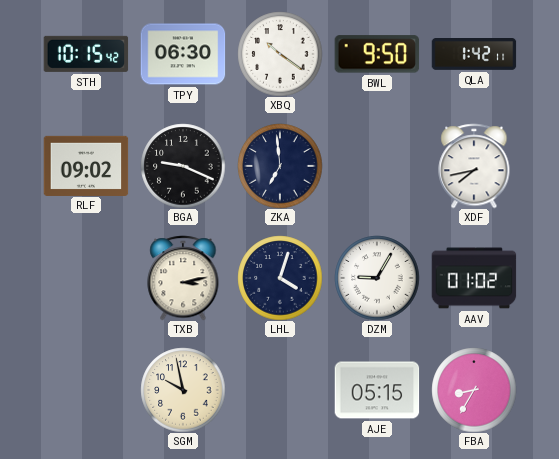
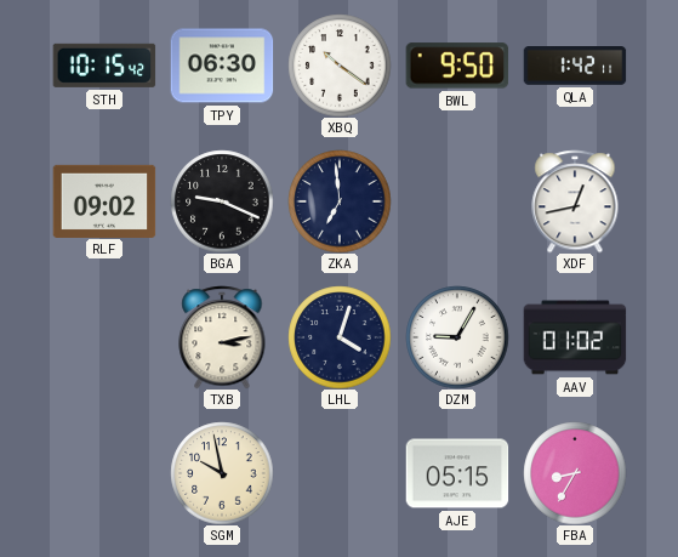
XDF: 7:43 -> 12:43
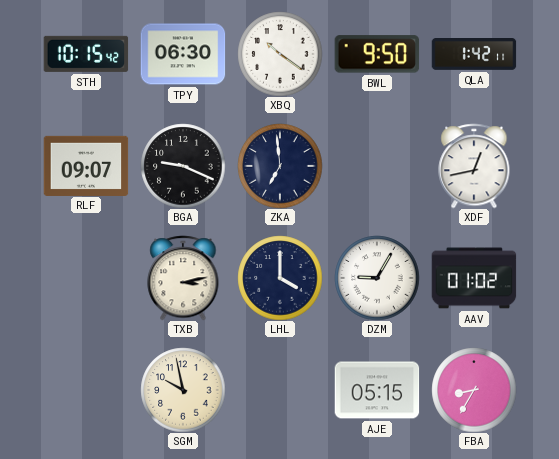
RLF: 09:02 -> 09:07
LHL: 4:03 -> 4:00
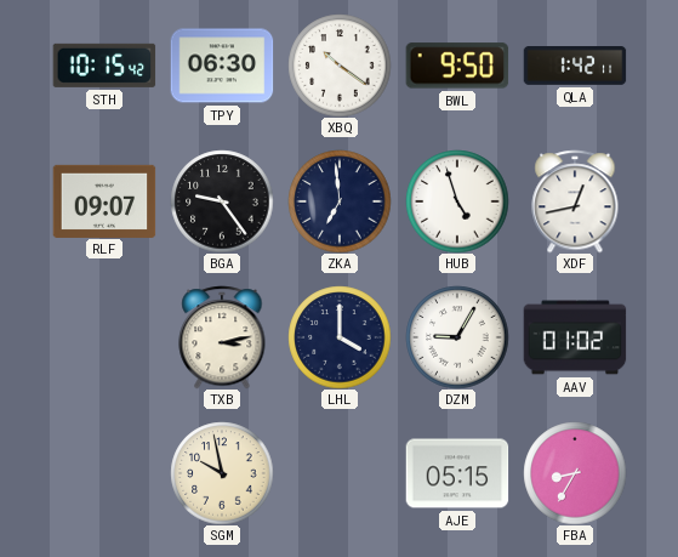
BGA: 9:19 -> 9:24
HUB: none -> 4:57
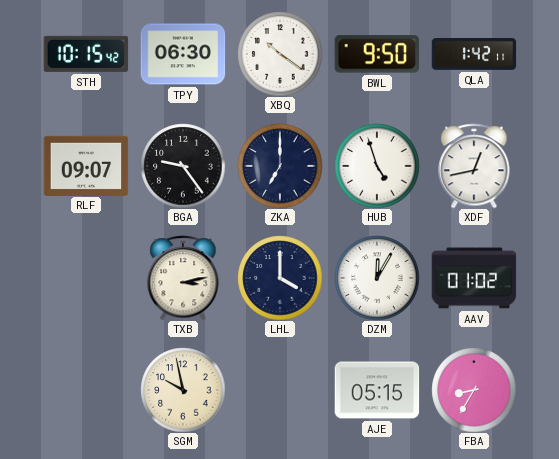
ZKA: 6:59 -> 7:00
DZM: 9:05 -> 12:05
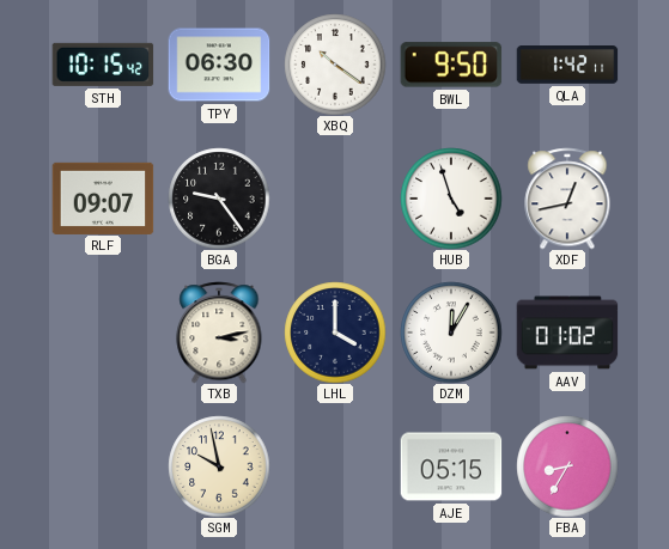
ZKA: 7:00 -> none
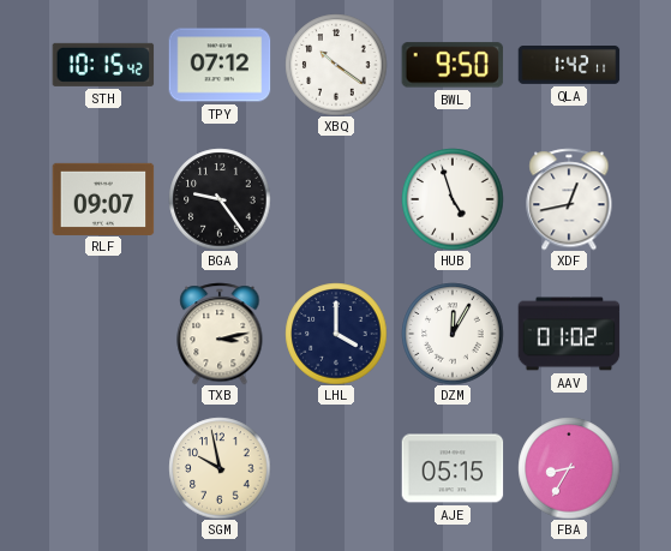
TPY: 06:30 -> 07:12
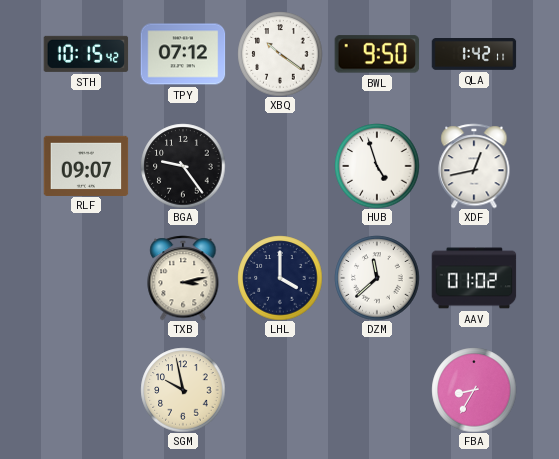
DZM: 12:05 -> 11:38
AJE: 05:15 -> none
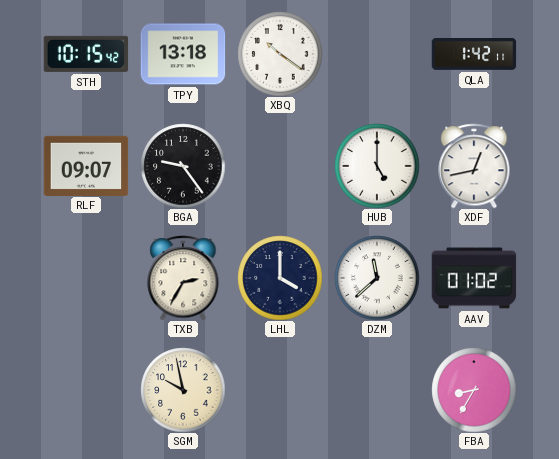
TPY: 07:12 -> 13:18
BWL: 9:50 -> none
HUB: 4:57 -> 5:00
TXB: 3:13 -> 2:35
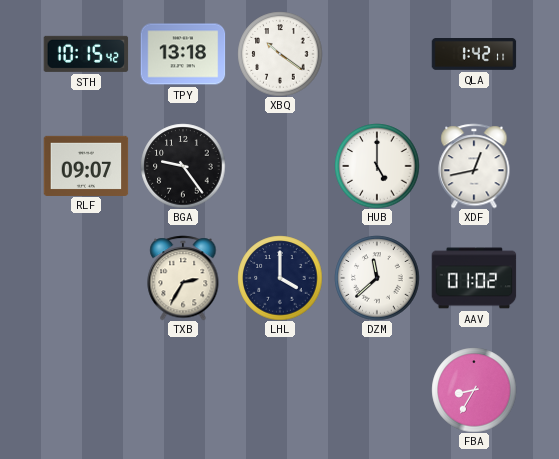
SGM: 9:58 -> none
